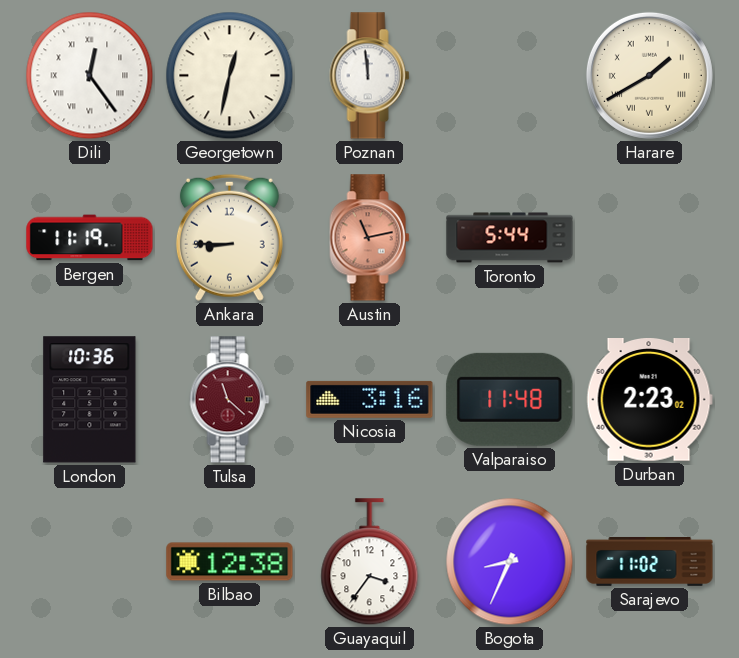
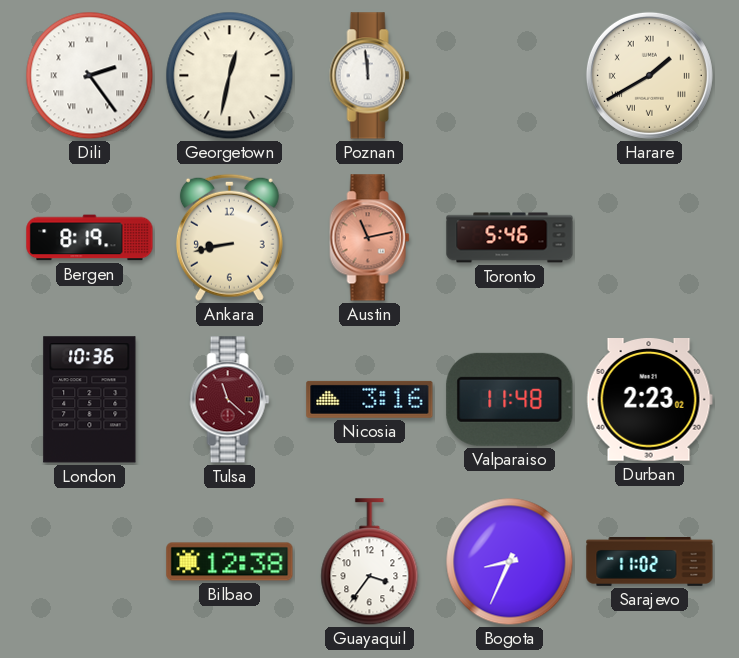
Dili: 12:24 -> 2:24
Bergen: 11:19 -> 8:19
Ankara: 8:45 -> 8:43
Toronto: 5:44 -> 5:46
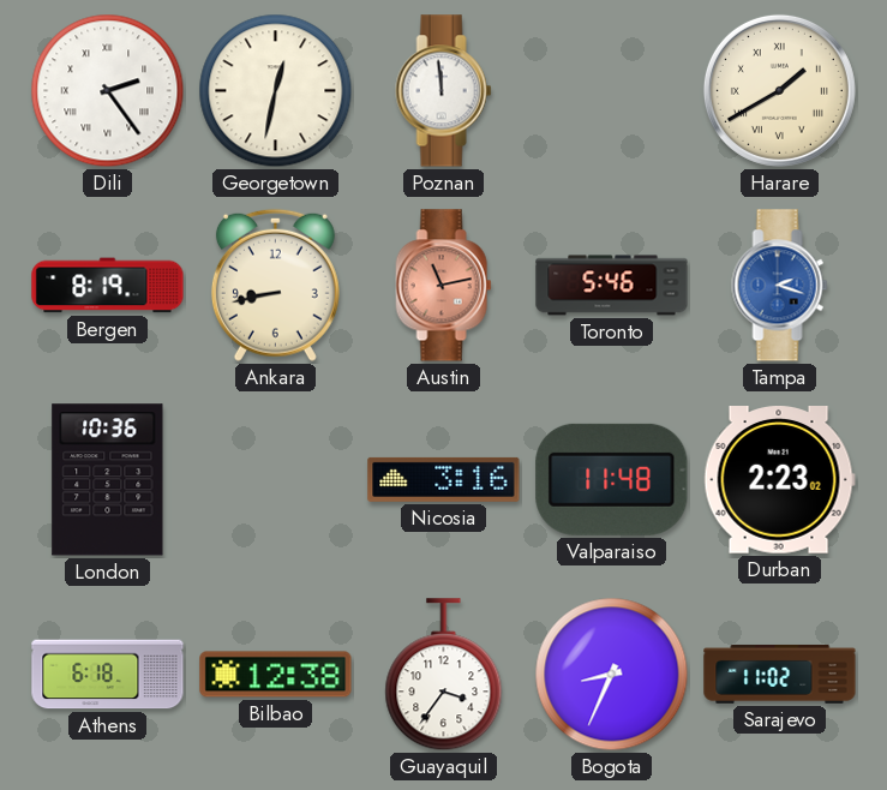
Tampa: none -> 2:18
Tulsa: 11:22 -> none
Athens: none -> 6:18
